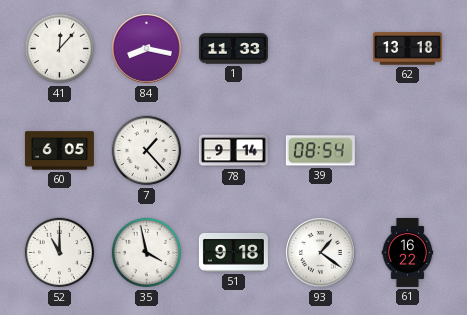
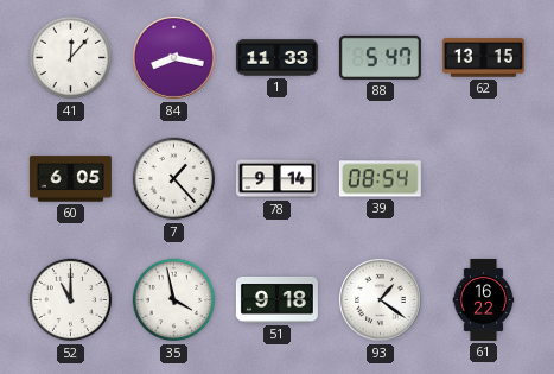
88: none -> 5:47
62: 13:18 -> 13:15
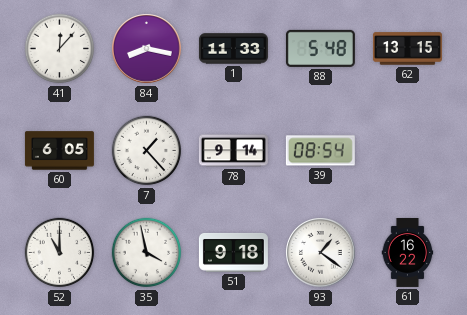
88: 5:47 -> 5:48
